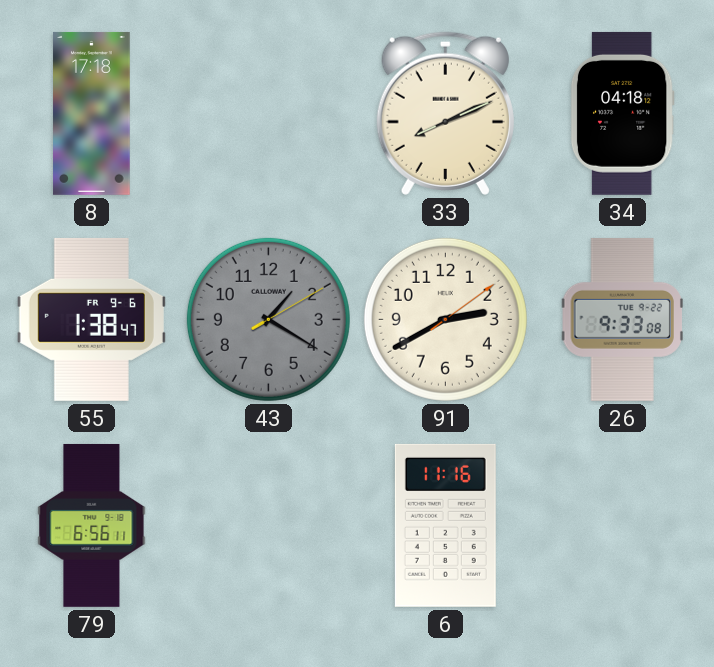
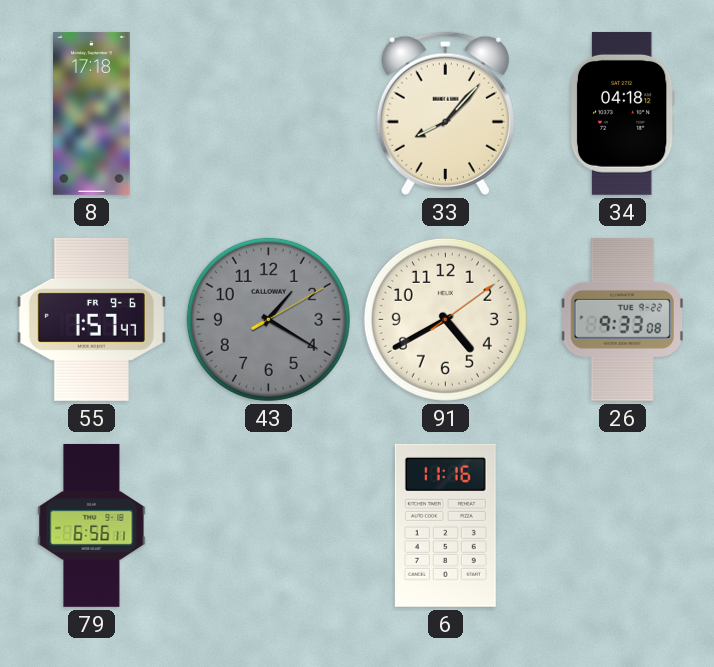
33: 8:11 -> 8:07
55: 1:38 -> 1:57
91: 2:40 -> 4:40
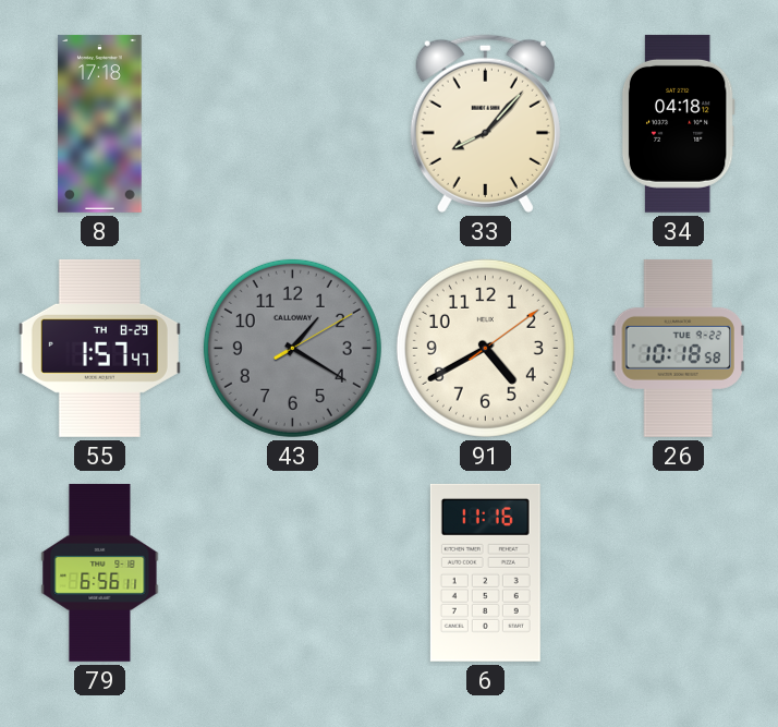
55 date: FR 9-6 -> TH 8-29
26: 9:33 -> 10:18
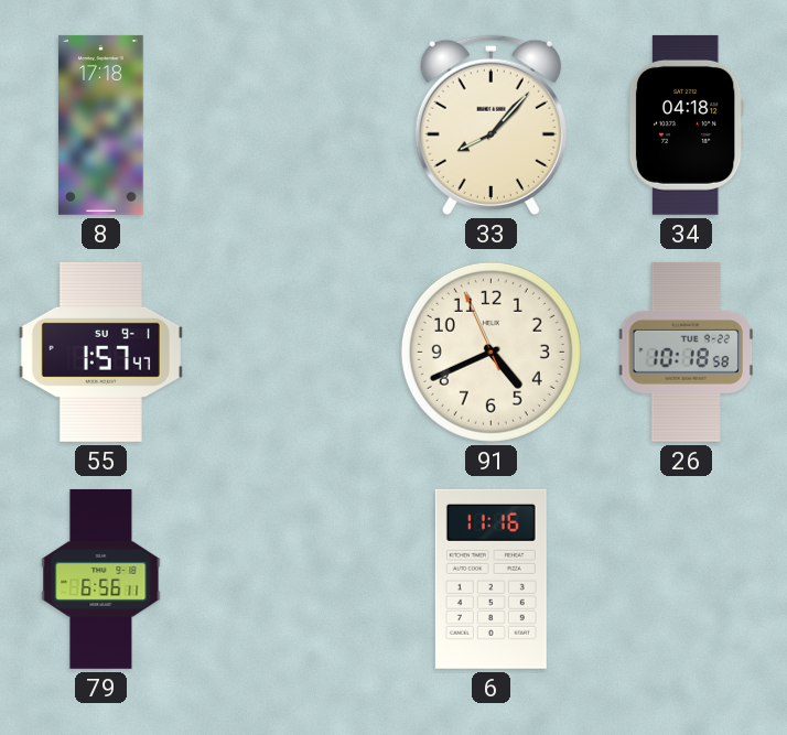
55 date: TH 8-29 -> SU 9-1
43: 1:20 -> none
91: 4:40:09 -> 4:40:56
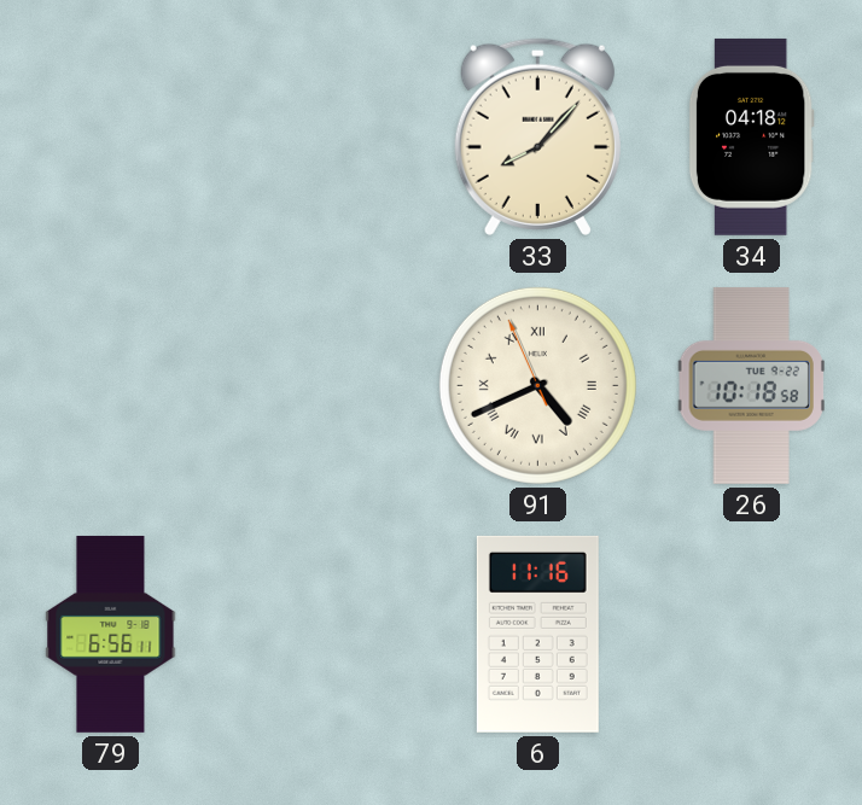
8: 17:18 -> none
55: 1:57 -> none
91 numerals: Arabic -> Roman
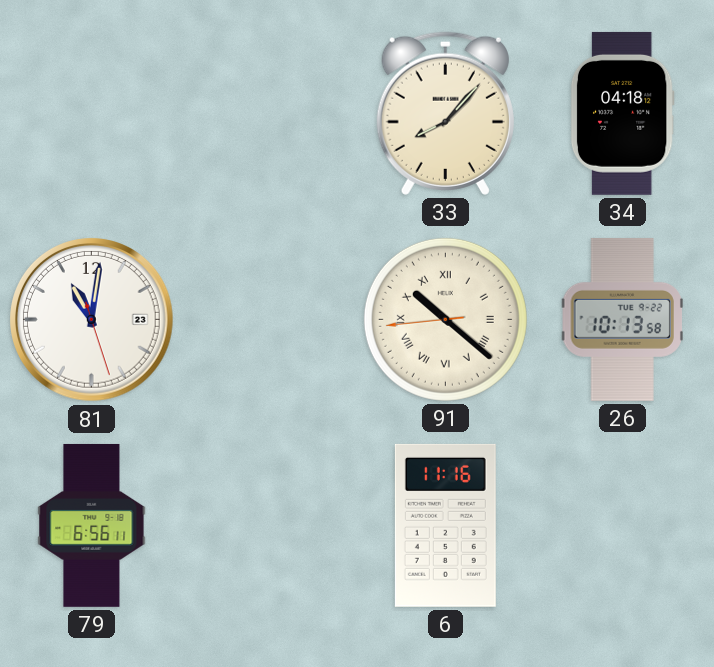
81: none -> 11:01
91: 4:40 -> 10:21
26: 10:18 -> 10:13
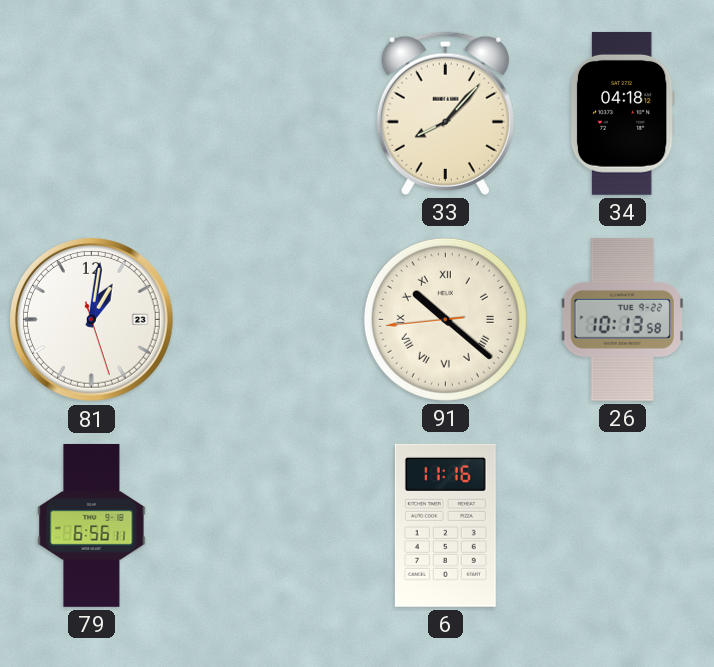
81: 11:01 -> 1:01
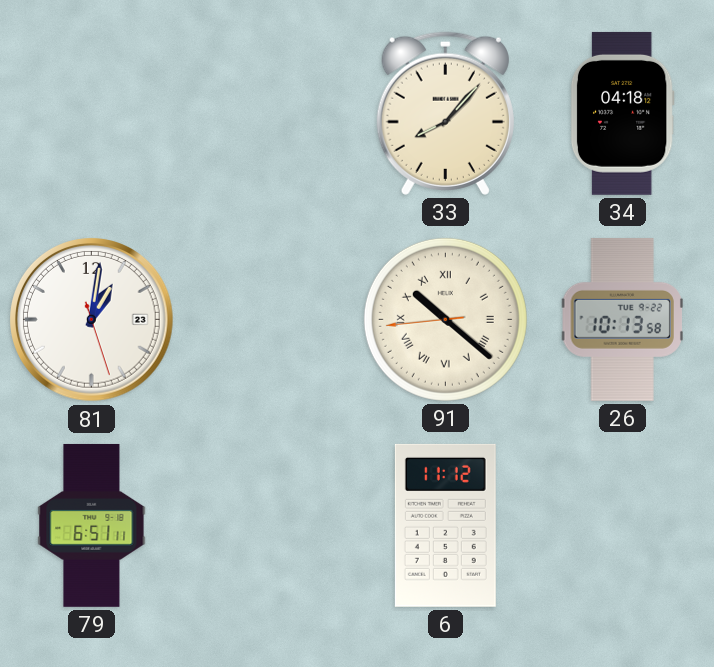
79: 6:56 -> 6:51
6: 11:16 -> 11:12
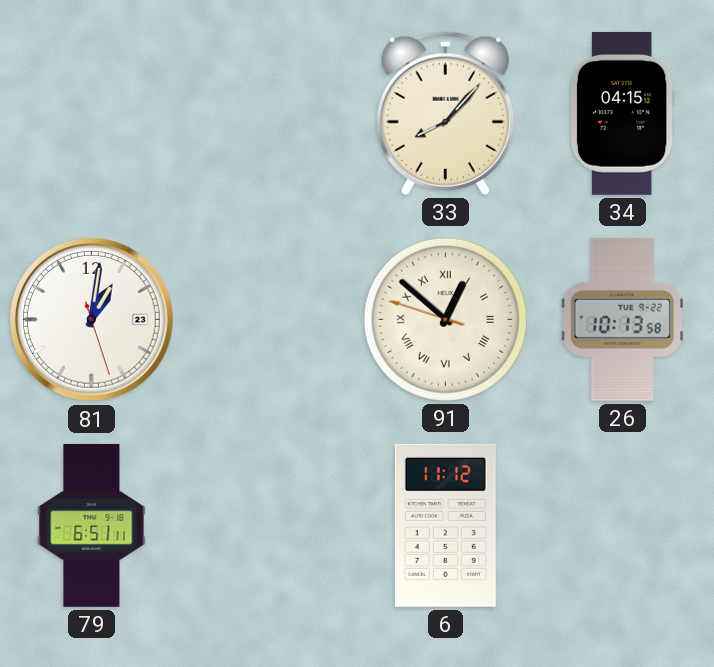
34: 04:18 -> 04:15
91: 10:21 -> 12:51
